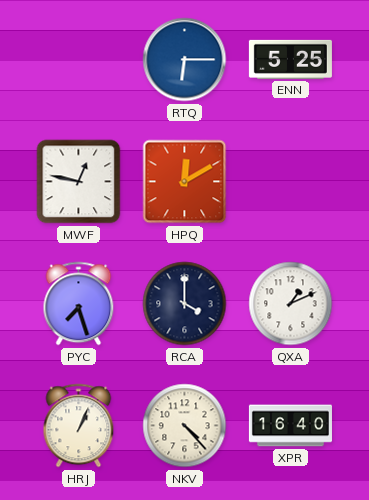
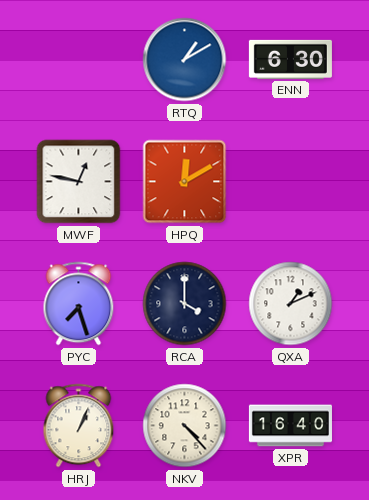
RTQ: 6:15 -> 1:10
ENN: 5:25 -> 6:30
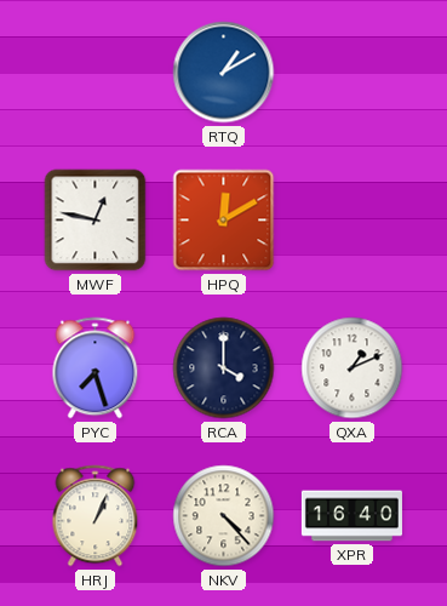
ENN: 6:30 -> none
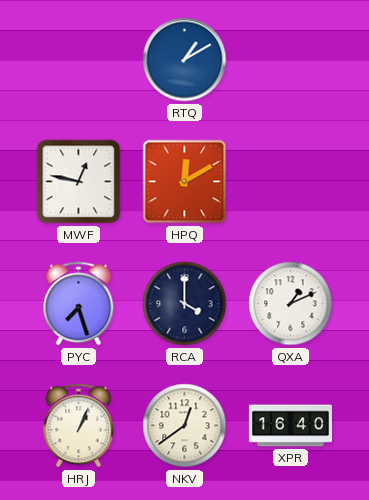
NKV: 4:23 -> 12:39
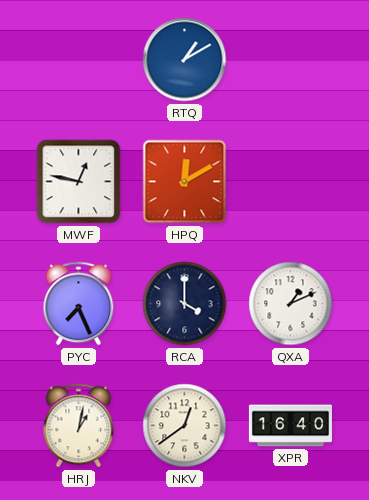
PYC: 7:27 -> 7:26
HRJ: 1:04 -> 1:02
